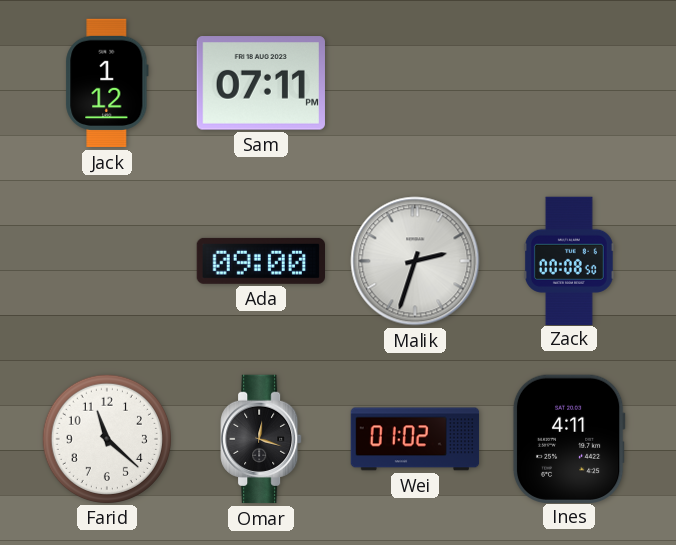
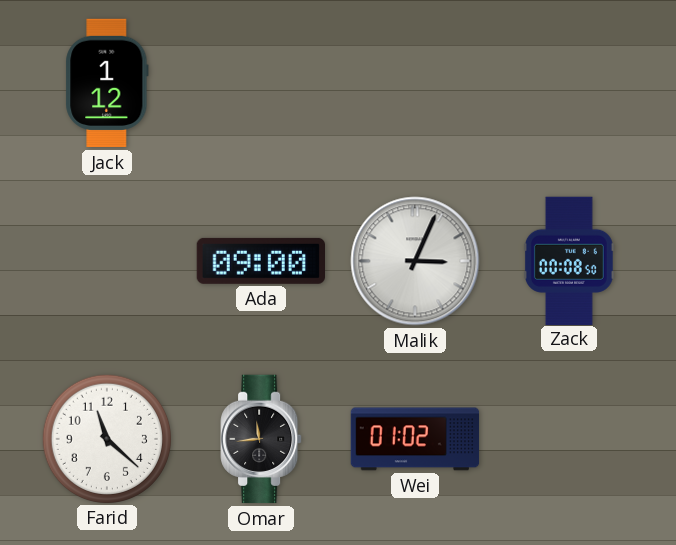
Sam: 07:11 -> none
Malik: 2:33 -> 3:04
Omar: 12:18 -> 11:44
Ines: 4:11 -> none
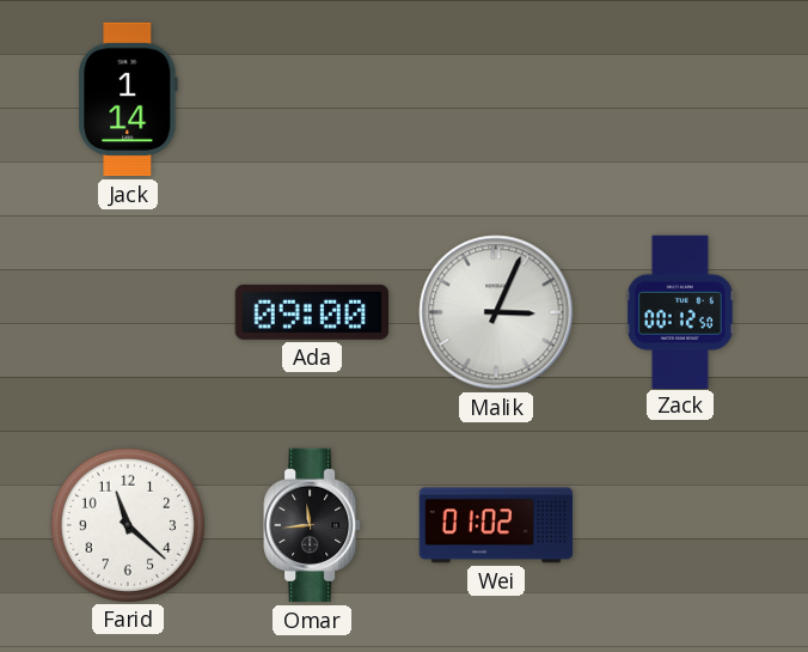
Jack: 1:12 -> 1:14
Zack: 00:08 -> 00:12
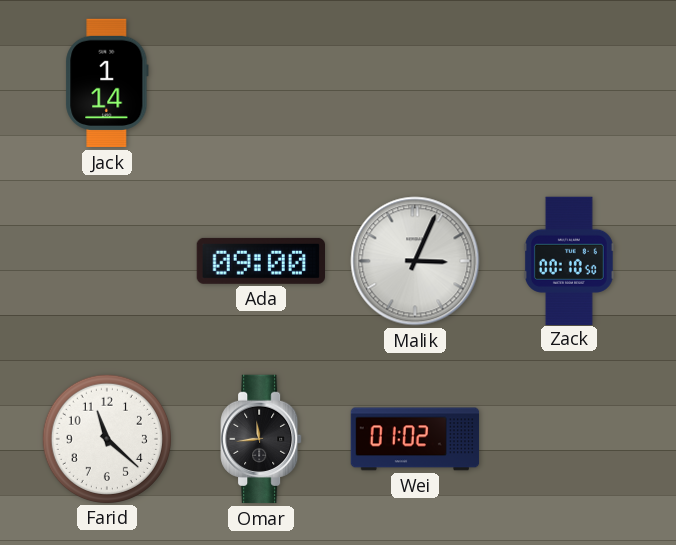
Zack: 00:12 -> 00:10
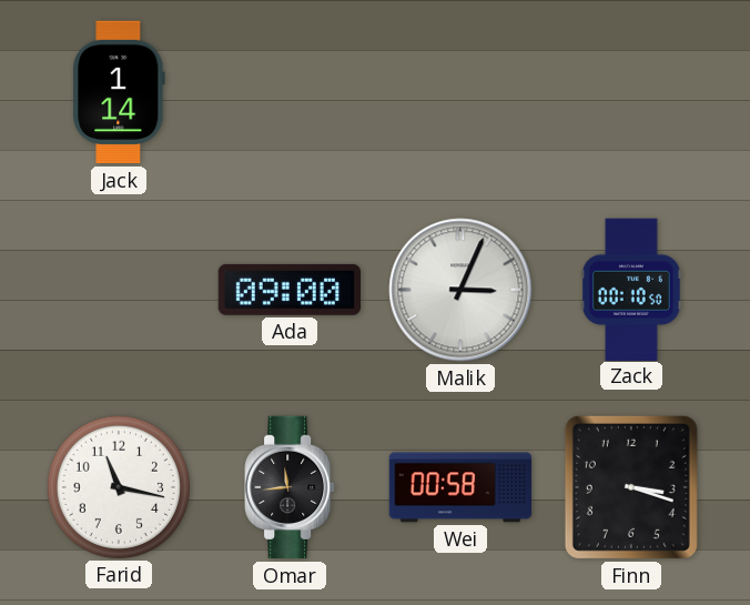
Farid: 11:22 -> 11:17
Wei: 01:02 -> 00:58
Finn: none -> 3:18
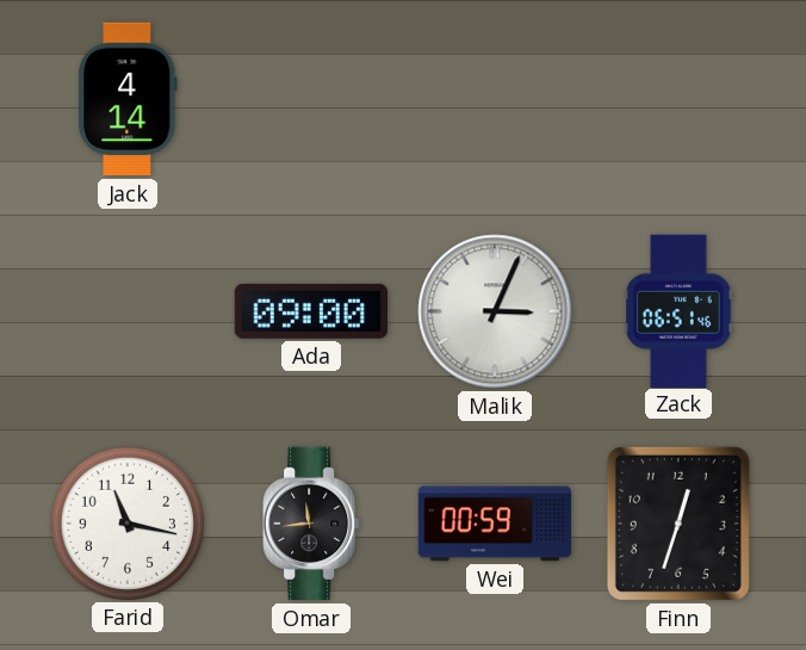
Jack: 1:14 -> 4:14
Zack: 00:10 -> 06:51
Wei: 00:58 -> 00:59
Finn: 3:18 -> 12:33
